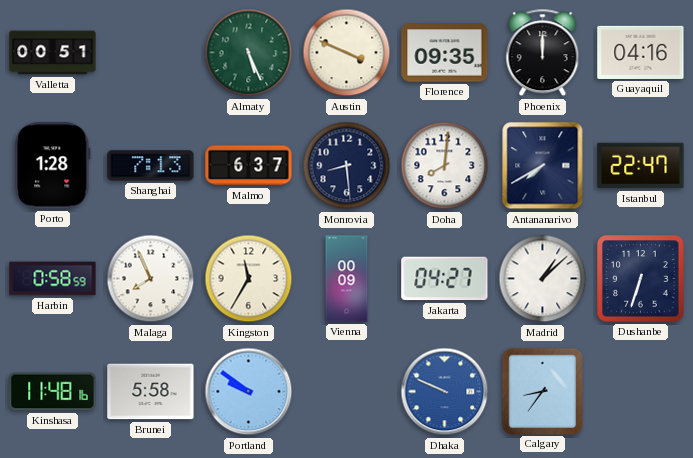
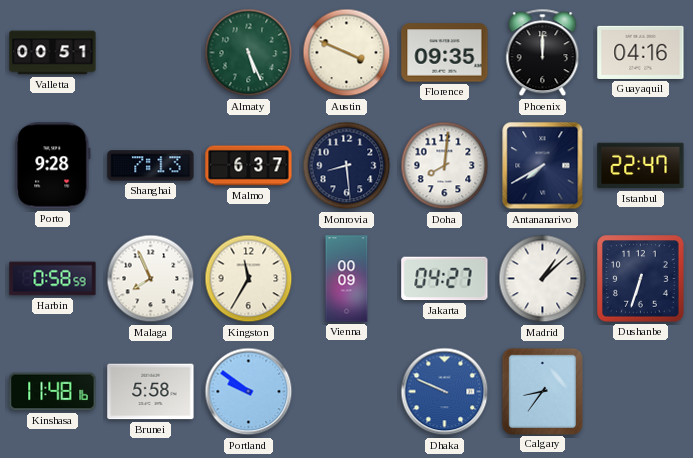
Porto: 1:28 -> 9:28
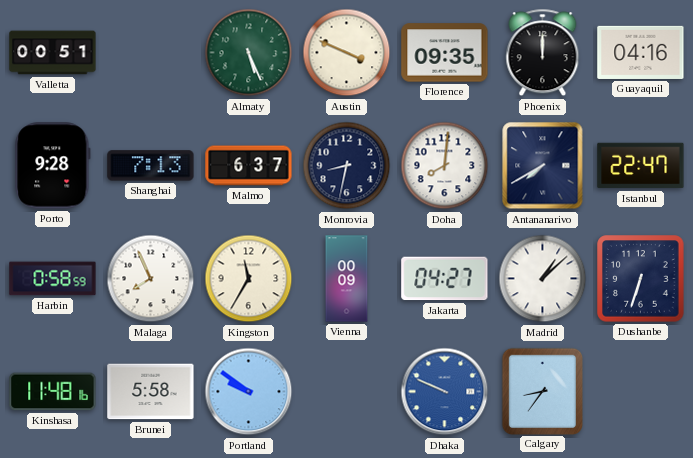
Monrovia: 8:29 -> 8:32
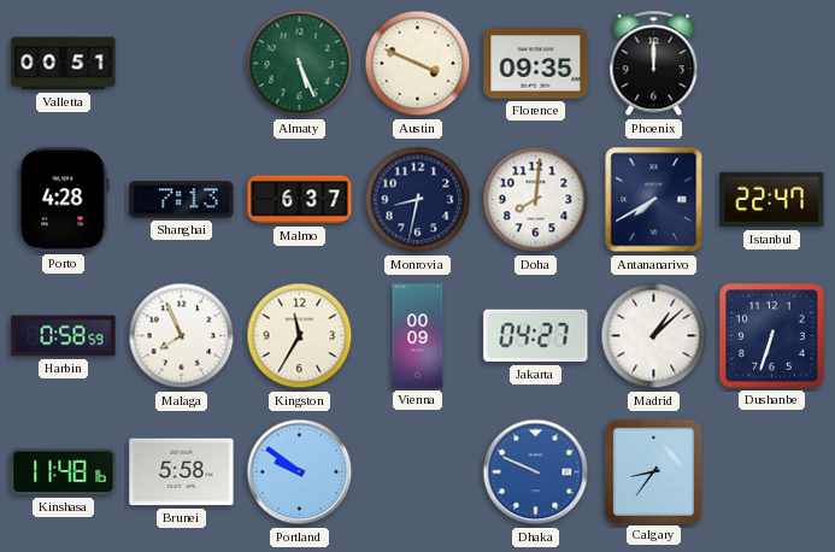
Guayaquil: 04:16 -> none
Porto: 9:28 -> 4:28
